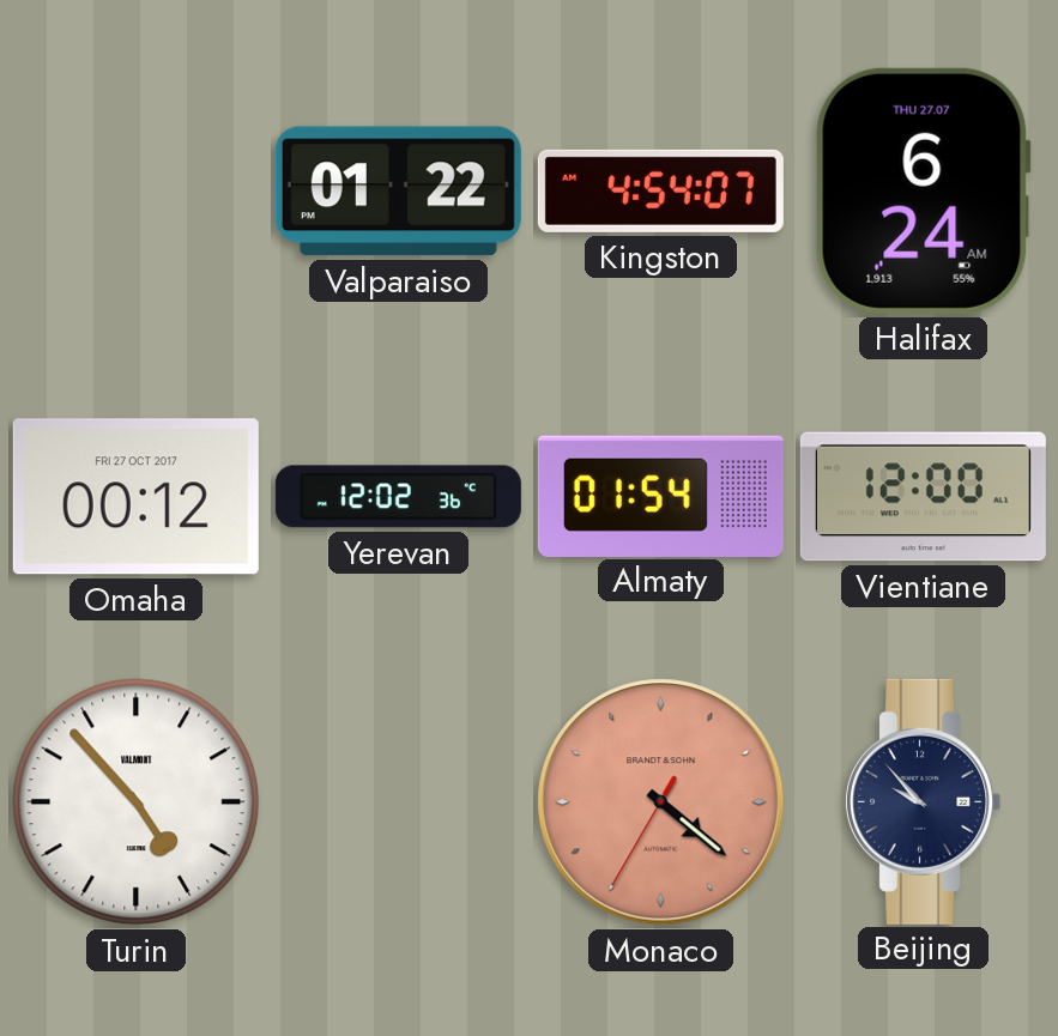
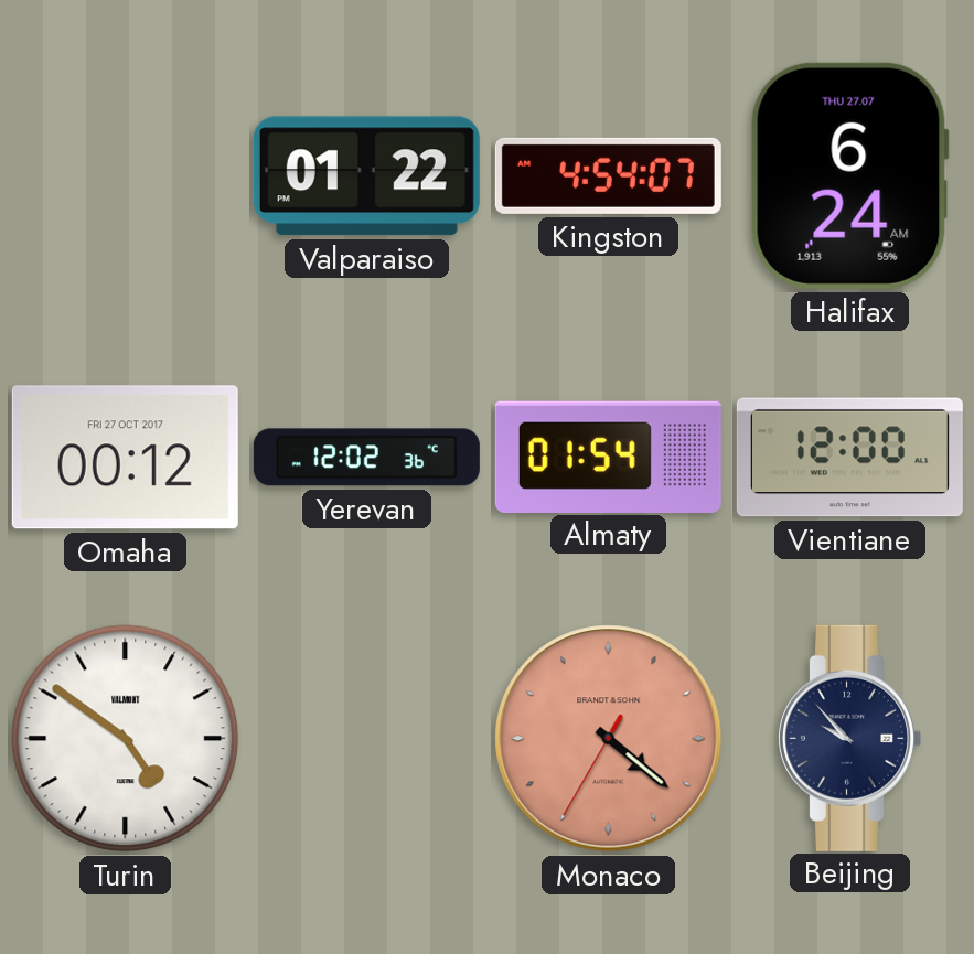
Turin: 4:53 -> 4:51
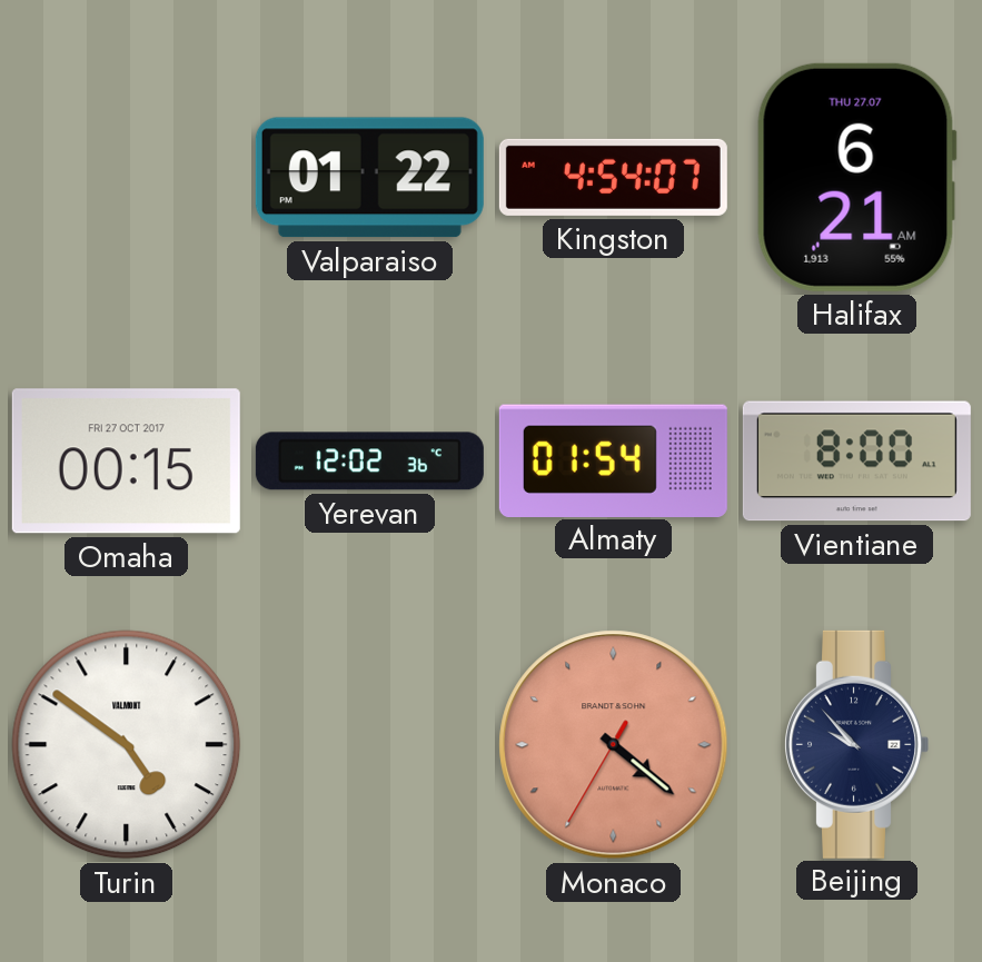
Halifax: 6:24 -> 6:21
Omaha: 00:12 -> 00:15
Vientiane: 12:00 -> 8:00
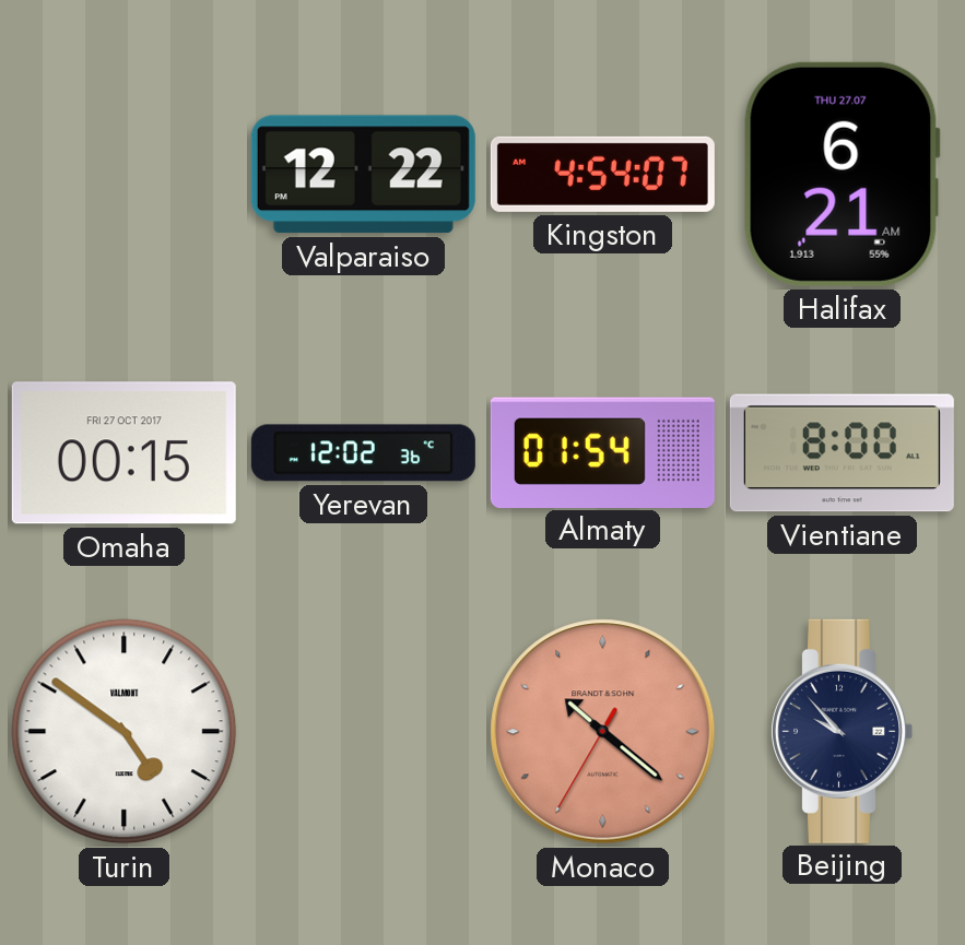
Valparaiso: 01:22 -> 12:22
Monaco: 4:21 -> 10:21
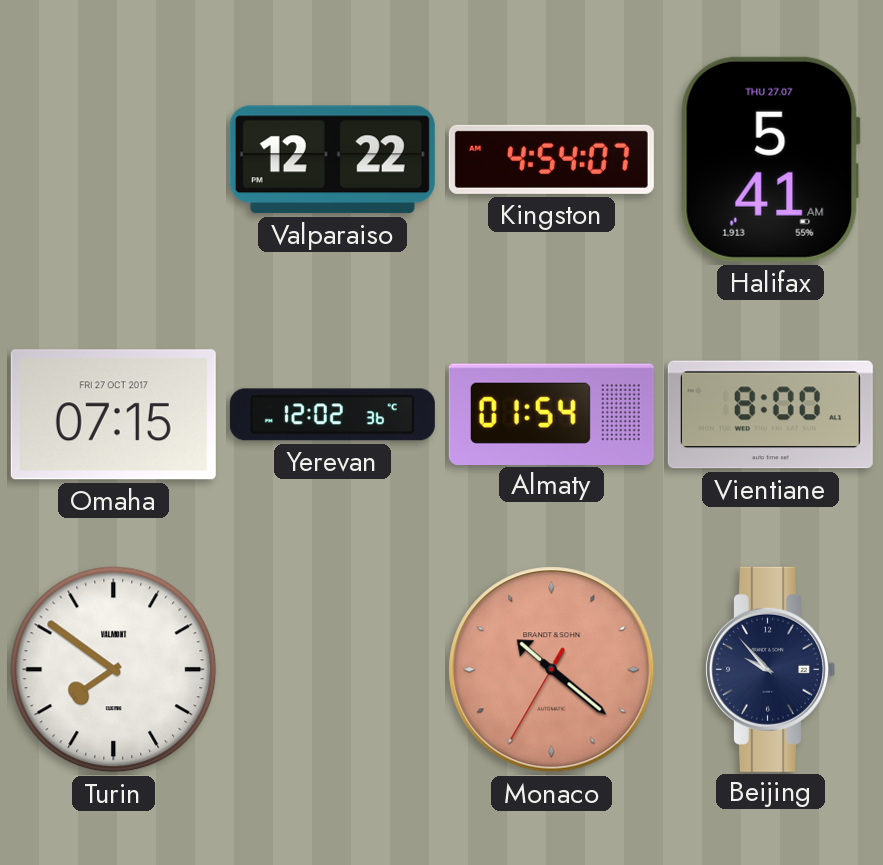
Halifax: 6:21 -> 5:41
Omaha: 00:15 -> 07:15
Turin: 4:51 -> 7:51
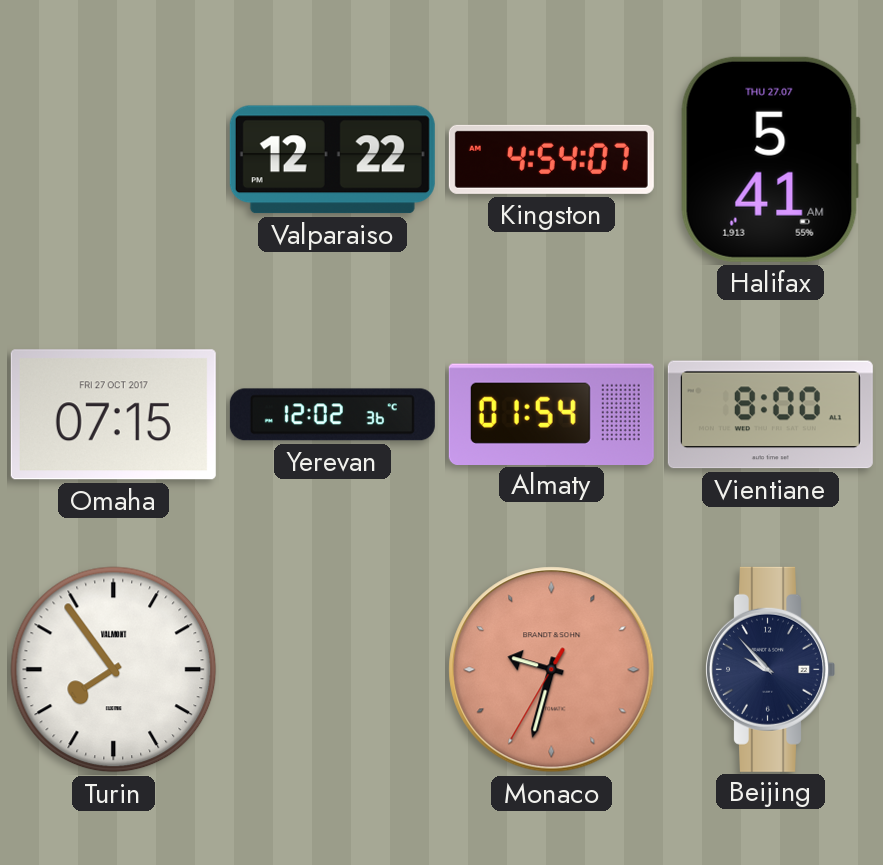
Turin: 7:51 -> 7:54
Monaco: 10:21 -> 9:32
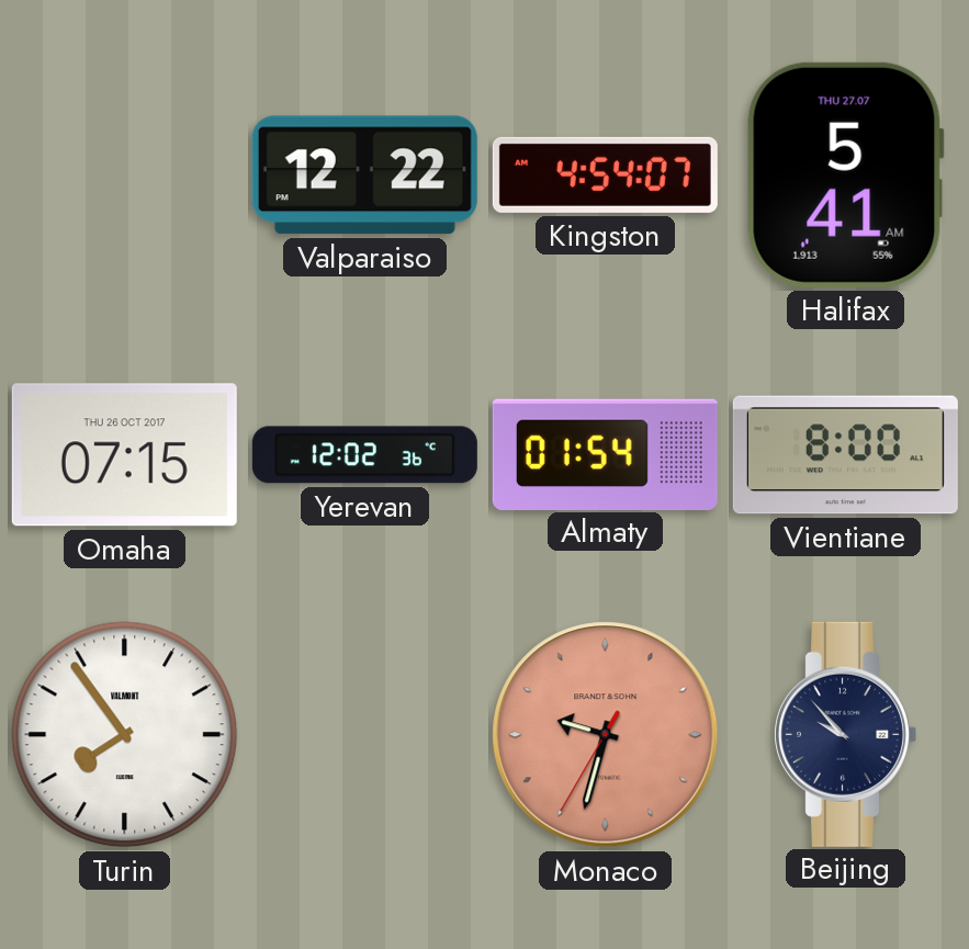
Omaha date: FRI 27 OCT 2017 -> THU 26 OCT 2017
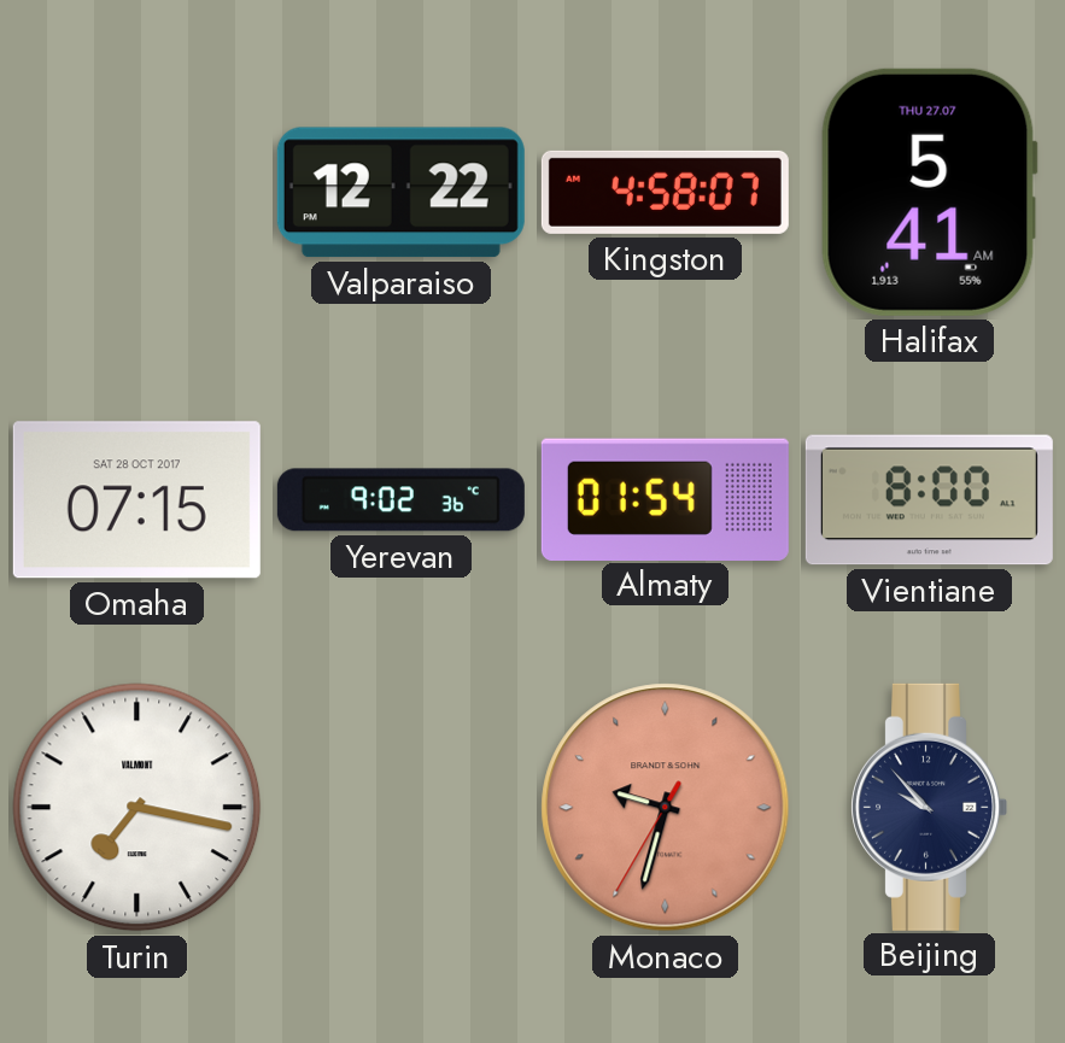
Kingston: 4:54 -> 4:58
Omaha date: THU 26 OCT 2017 -> SAT 28 OCT 2017
Yerevan: 12:02 -> 9:02
Turin: 7:54 -> 7:17
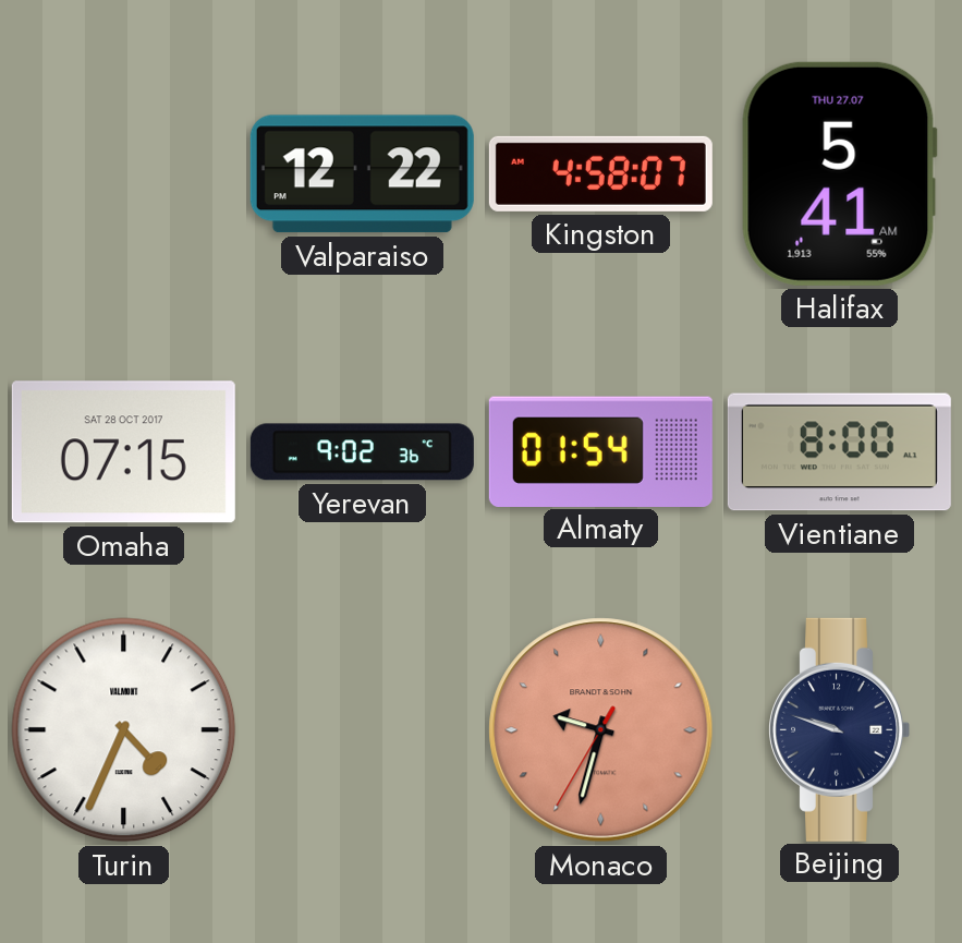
Turin: 7:17 -> 4:34
Beijing: 9:53 -> 9:48
